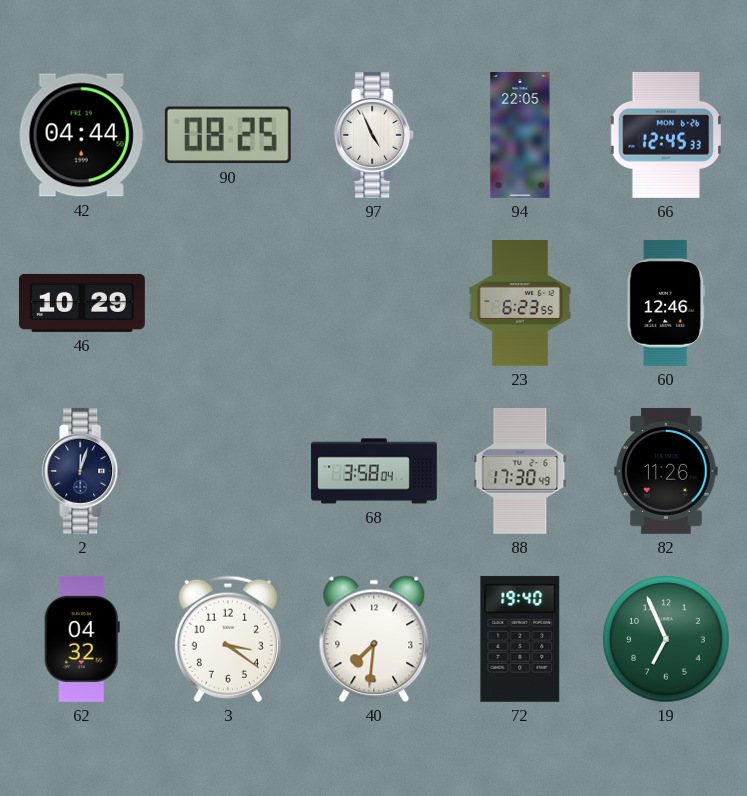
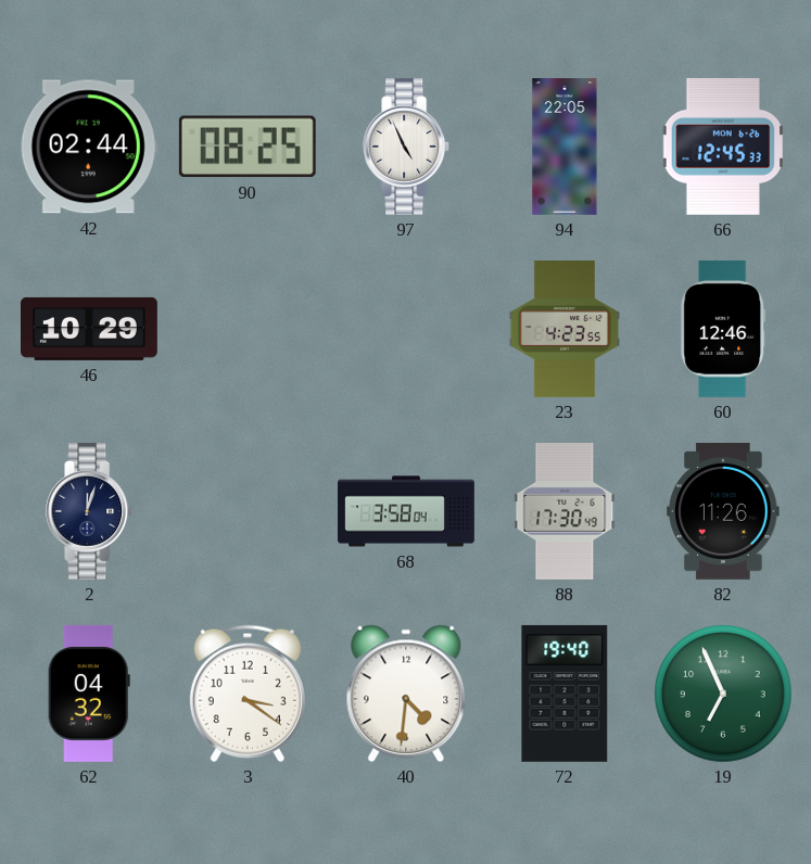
42: 04:44 -> 02:44
23: 6:23 -> 4:23
40: 7:31 -> 4:31
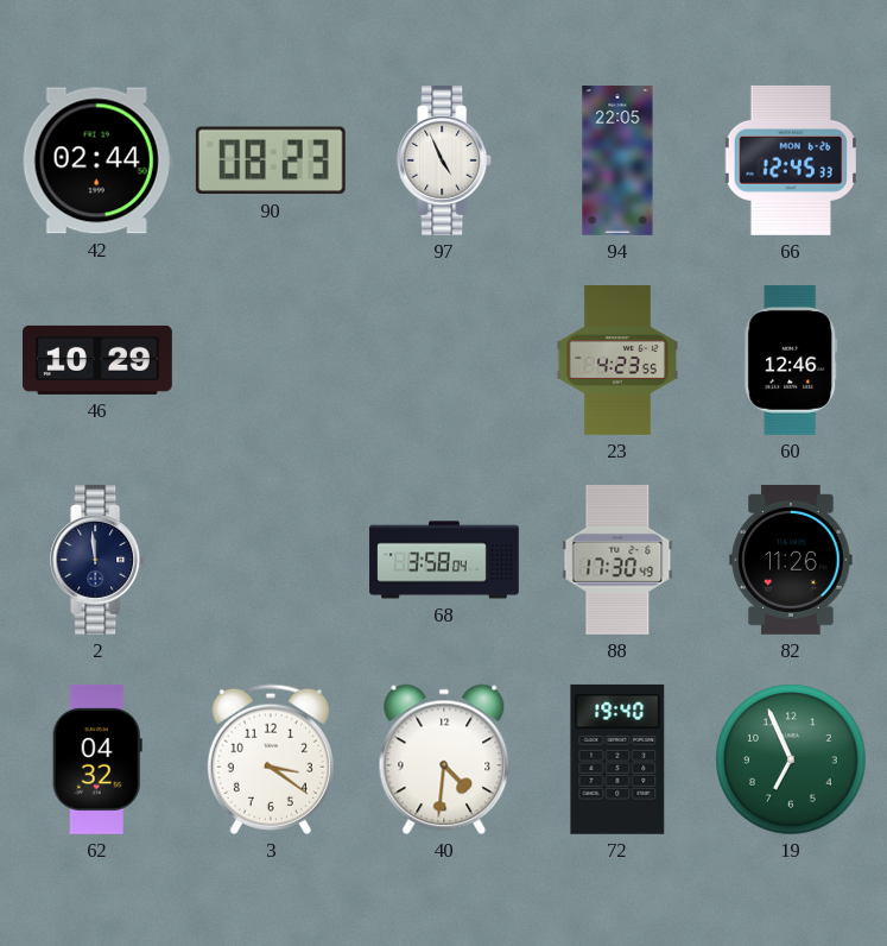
90: 08:25 -> 08:23
2: 12:03 -> 11:59
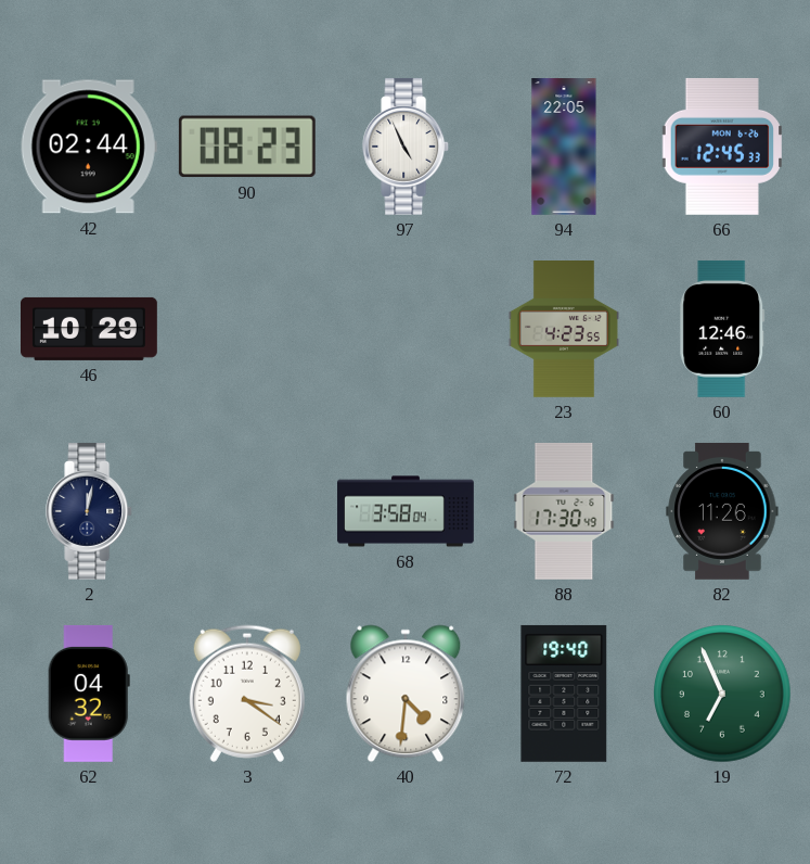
2: 11:59 -> 12:02
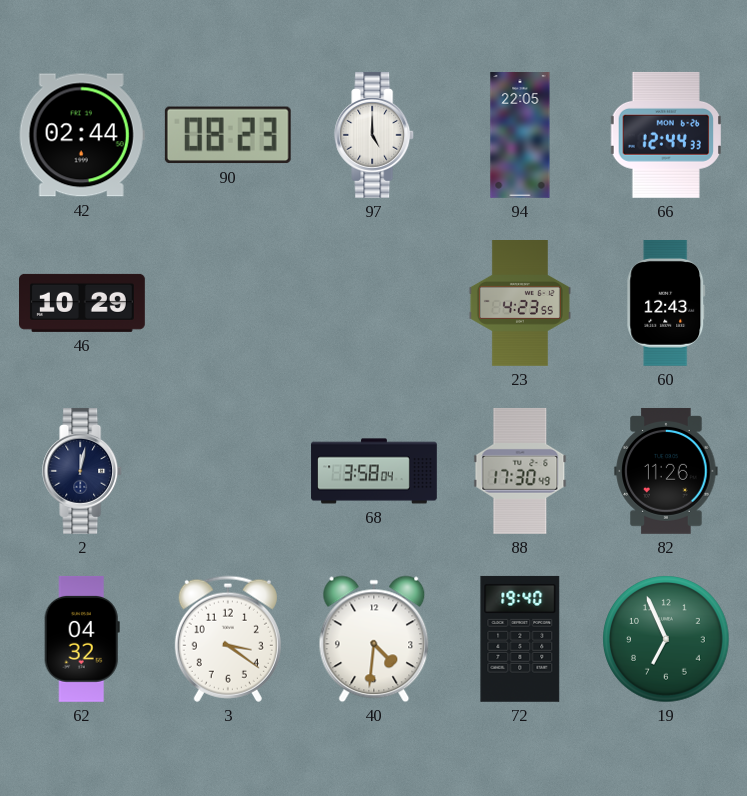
97: 4:56 -> 5:00
66: 12:45 -> 12:44
60: 12:46 -> 12:43
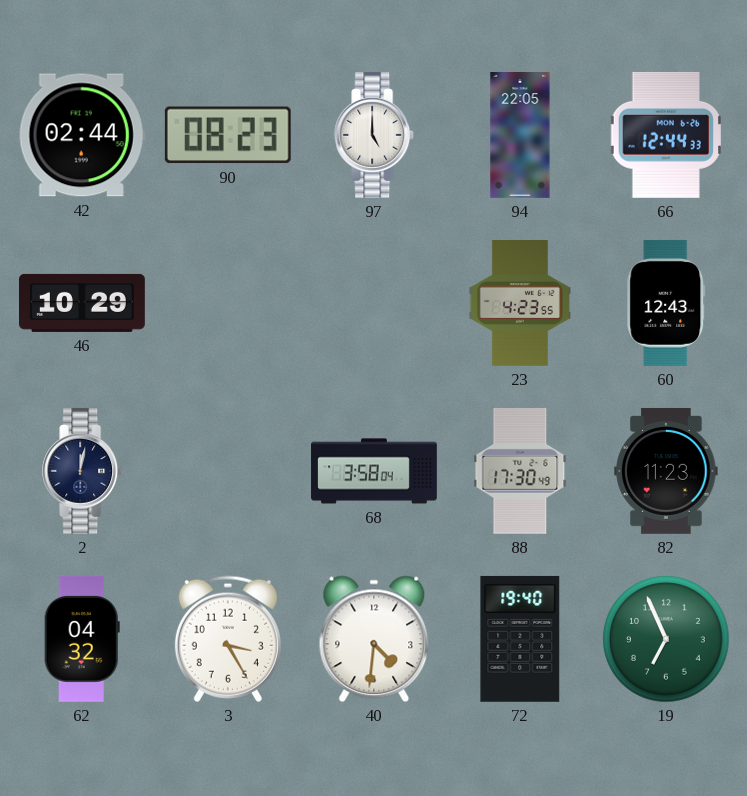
82: 11:26 -> 11:23
3: 3:21 -> 3:25
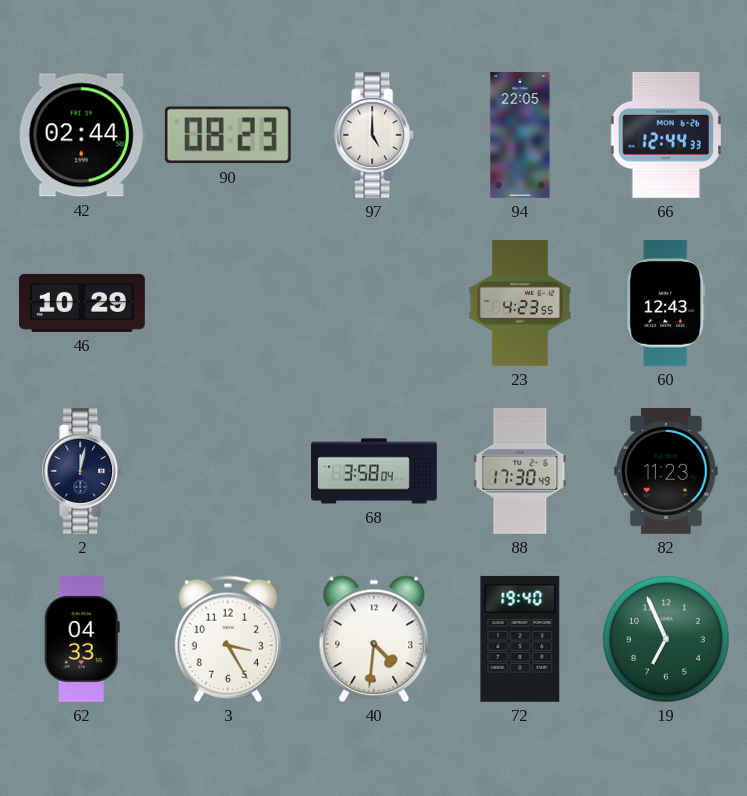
62: 04:32 -> 04:33
